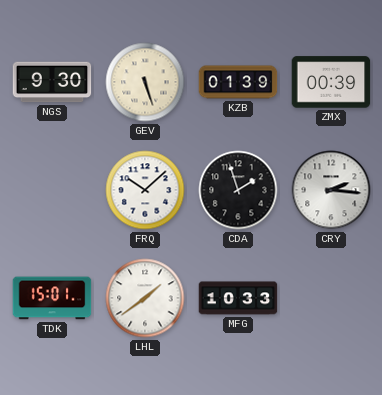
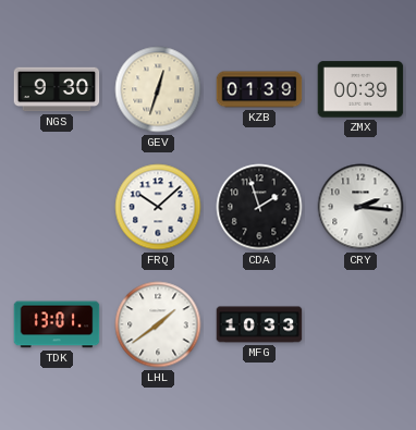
GEV: 5:27 -> 12:33
TDK: 15:01 -> 13:01
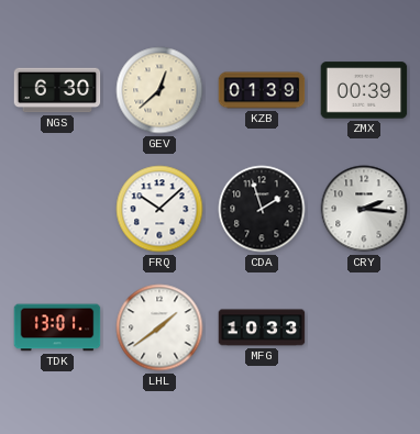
NGS: 9:30 -> 6:30
GEV: 12:33 -> 12:38
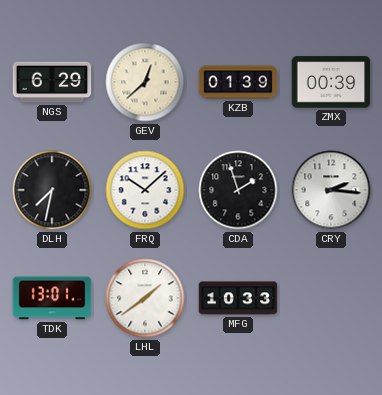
NGS: 6:30 -> 6:29
DLH: none -> 7:32
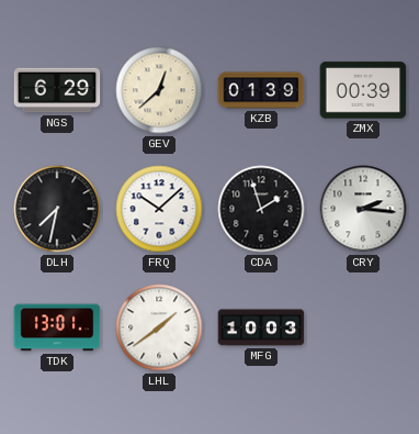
MFG: 10:33 -> 10:03
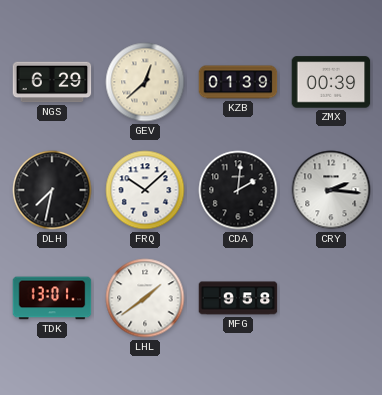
CDA: 1:57 -> 2:01
MFG: 10:03 -> 9:58
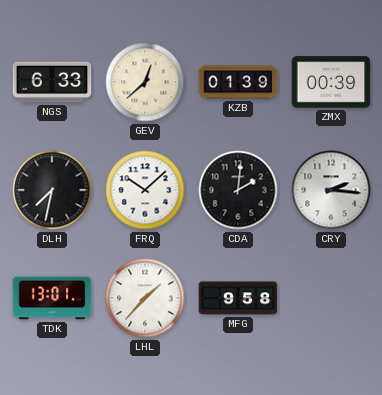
NGS: 6:29 -> 6:33
LHL: 1:39 -> 1:37
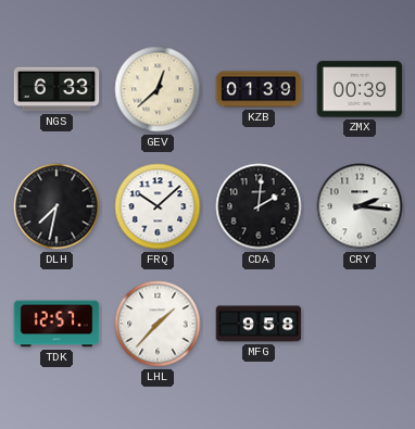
TDK: 13:01 -> 12:57
